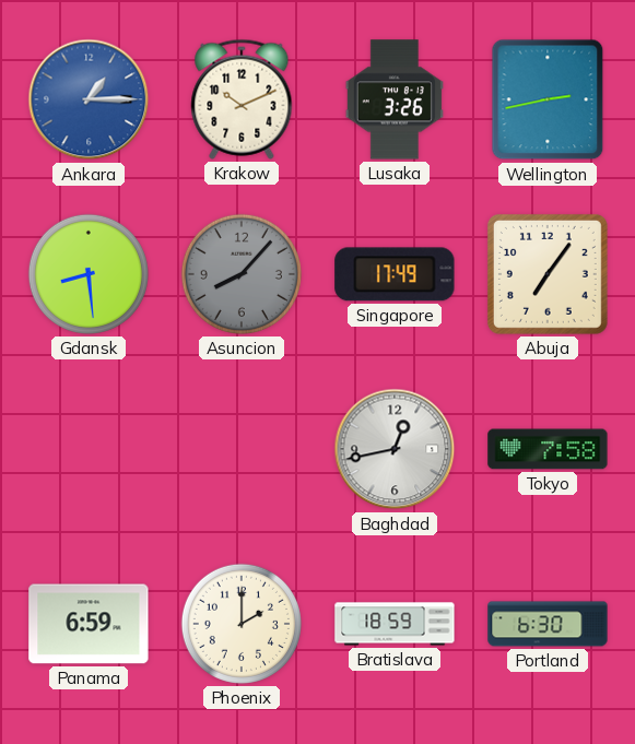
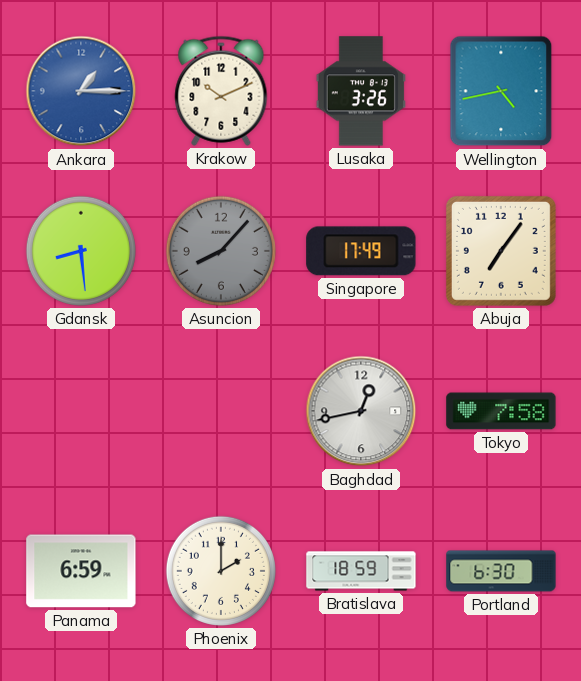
Wellington: 2:43 -> 4:43
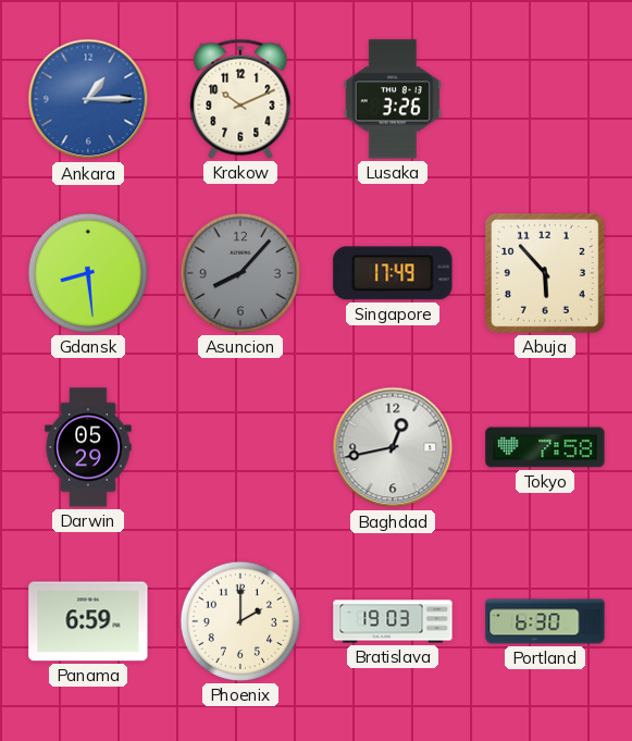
Wellington: 4:43 -> none
Abuja: 7:06 -> 5:53
Darwin: none -> 05:29
Bratislava: 18:59 -> 19:03
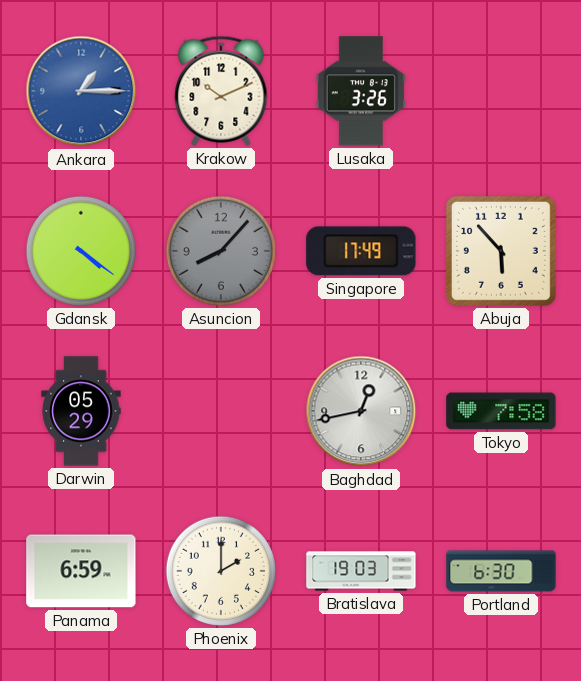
Gdansk: 8:29 -> 4:21
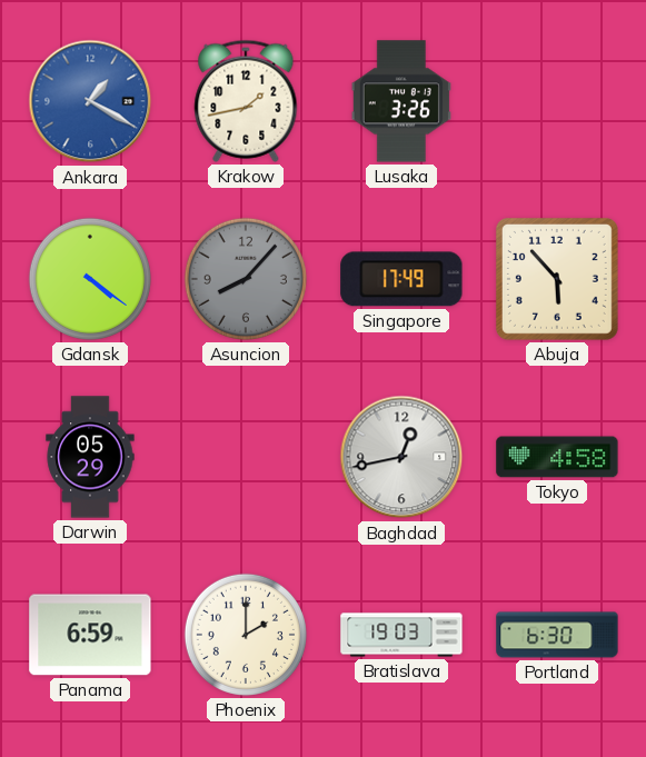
Ankara: 1:15 -> 1:20
Krakow: 10:11 -> 1:43
Tokyo: 7:58 -> 4:58
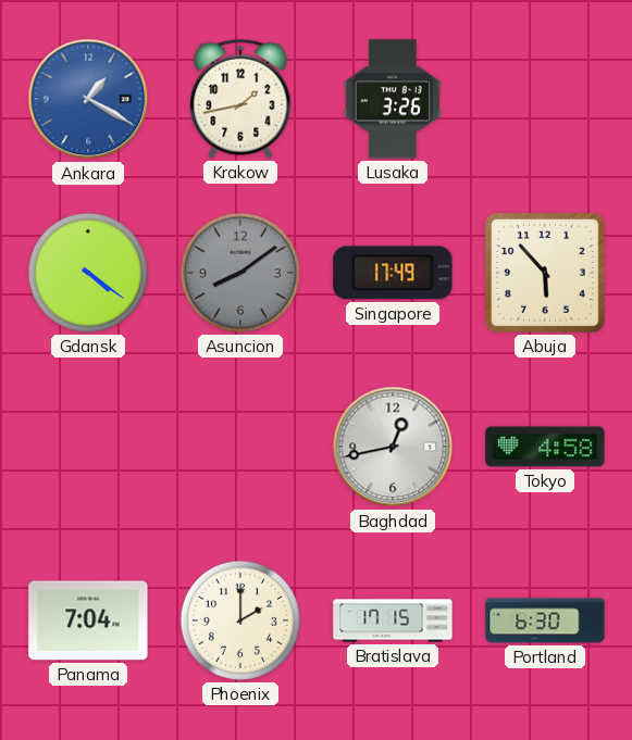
Asuncion: 8:07 -> 8:09
Darwin: 05:29 -> none
Panama: 6:59 -> 7:04
Bratislava: 19:03 -> 17:15
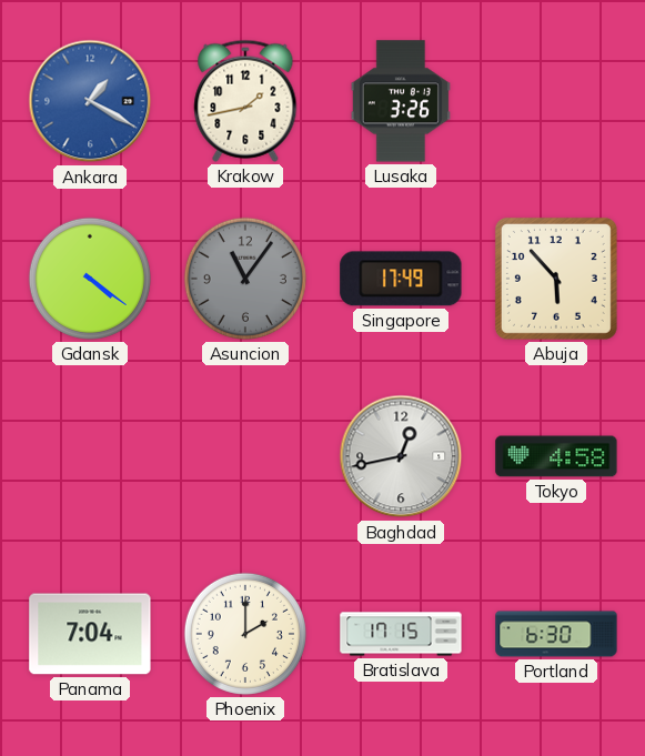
Asuncion: 8:09 -> 11:06
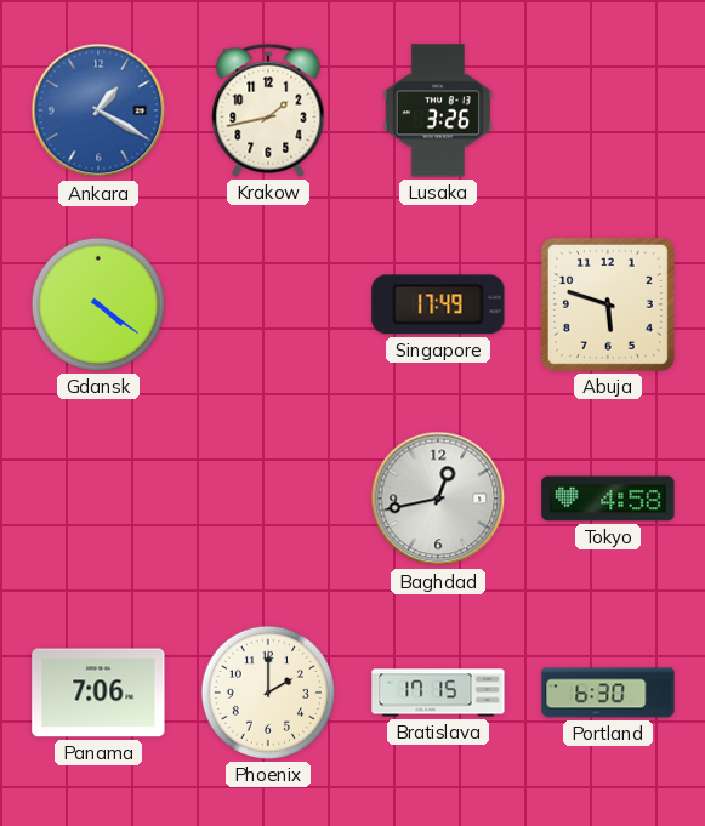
Asuncion: 11:06 -> none
Abuja: 5:53 -> 5:48
Panama: 7:04 -> 7:06
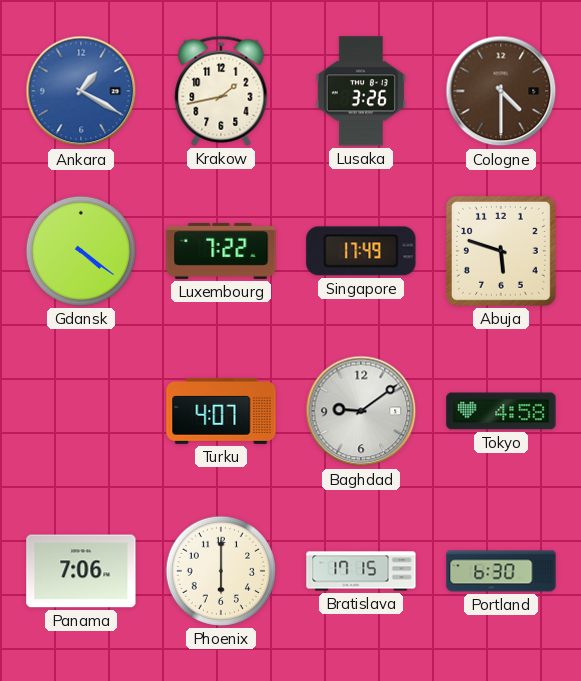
Cologne: none -> 4:30
Luxembourg: none -> 7:22
Turku: none -> 4:07
Baghdad: 12:43 -> 9:09
Phoenix: 2:00 -> 6:00
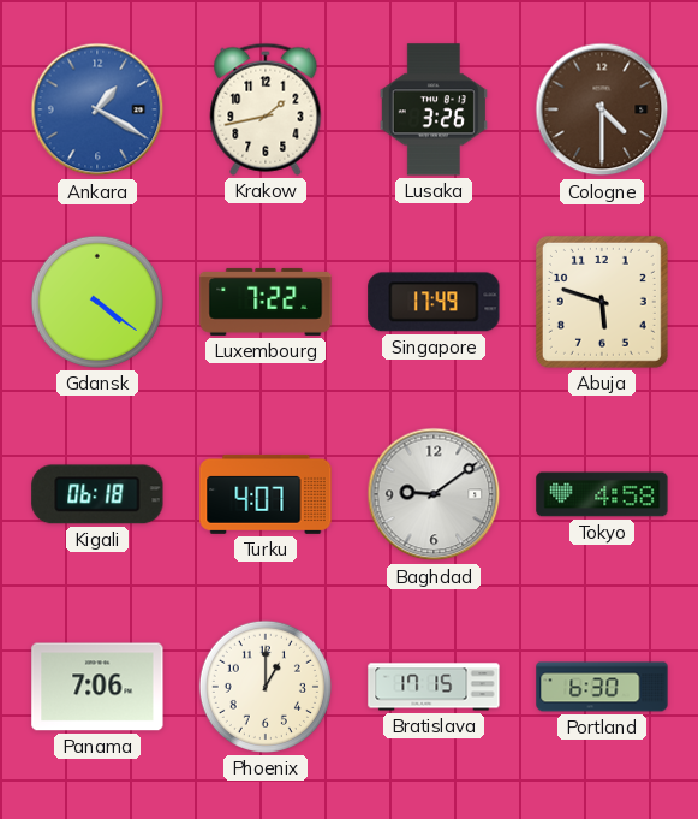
Kigali: none -> 06:18
Phoenix: 6:00 -> 1:00
